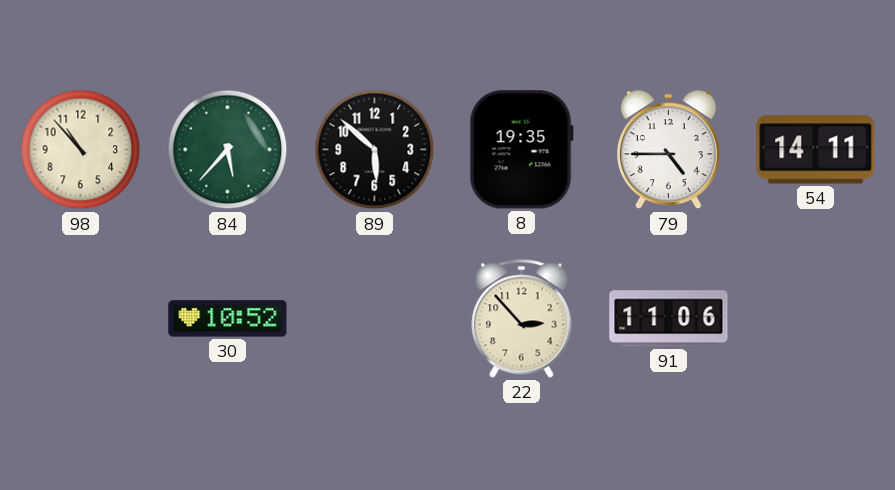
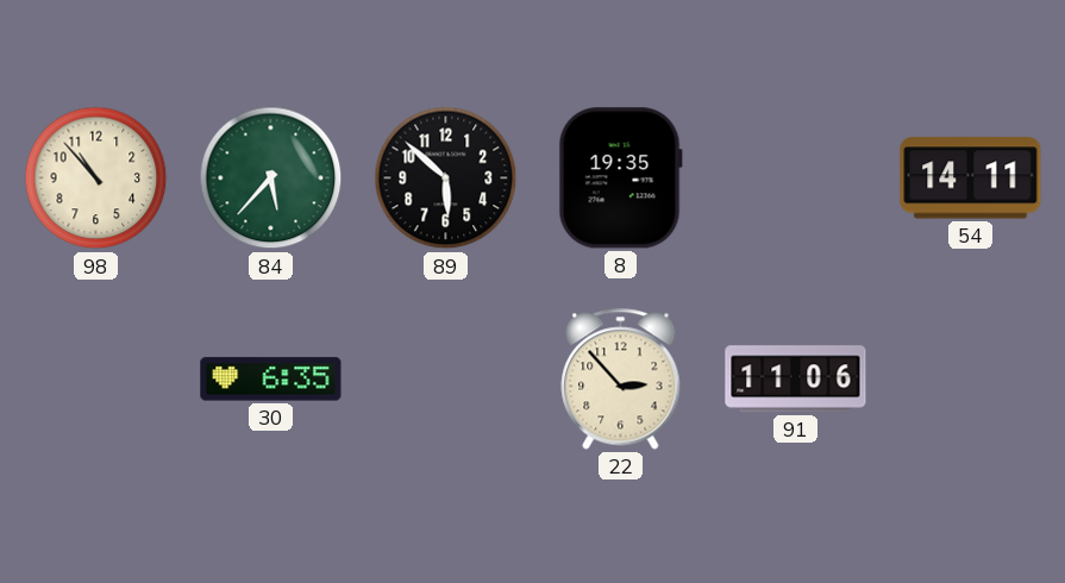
79: 4:45 -> none
30: 10:52 -> 6:35
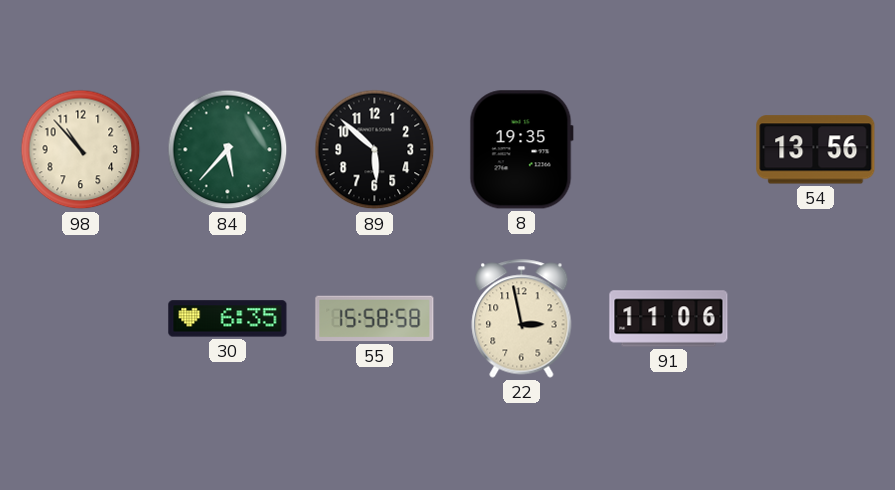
54: 14:11 -> 13:56
55: none -> 15:58
22: 2:53 -> 2:58
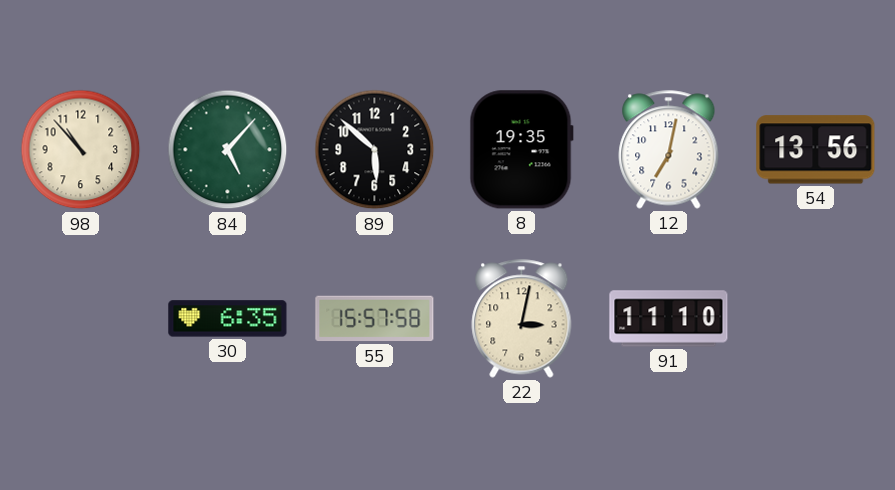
84: 5:37 -> 5:07
12: none -> 7:02
55: 15:58 -> 15:57
22: 2:58 -> 3:02
91: 11:06 -> 11:10
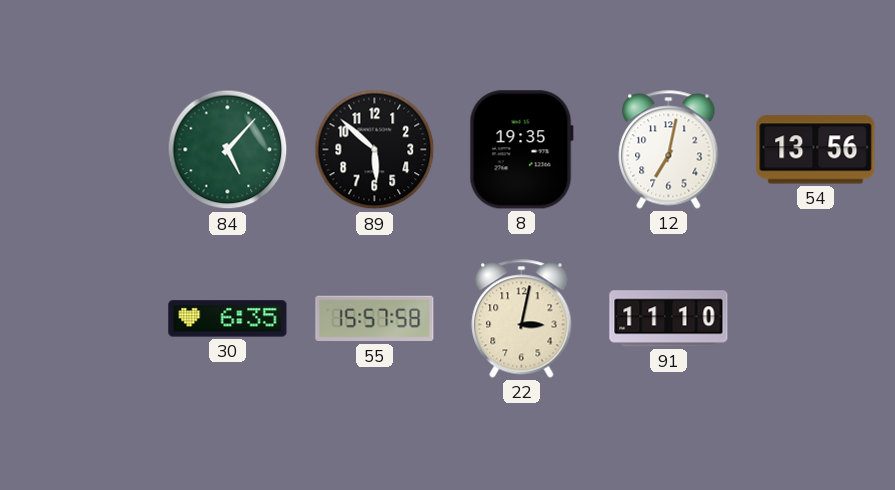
98: 10:53 -> none
